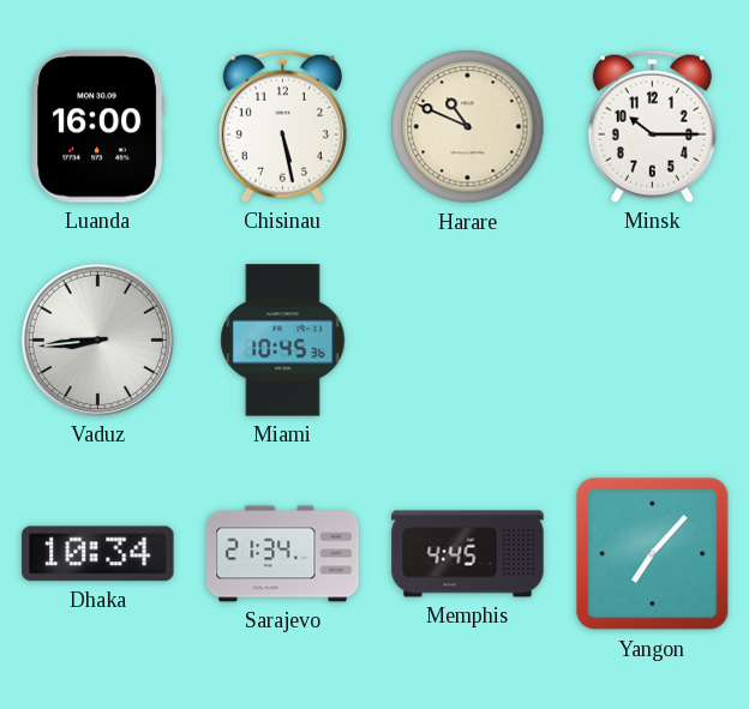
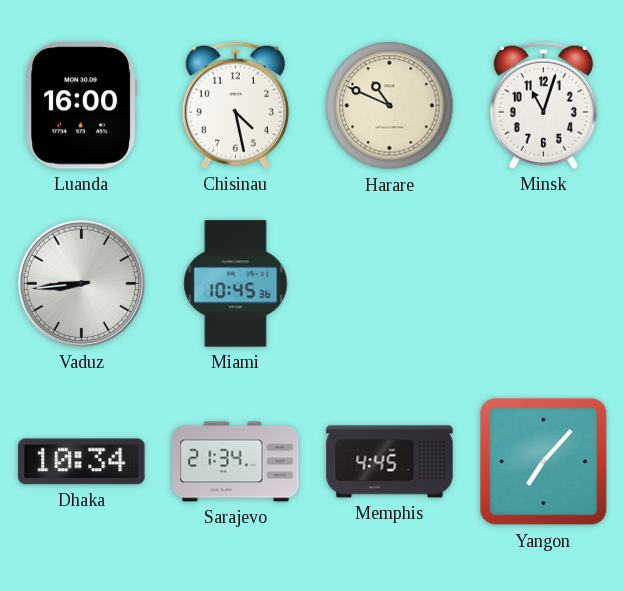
Chisinau: 5:28 -> 4:28
Minsk: 10:15 -> 11:03
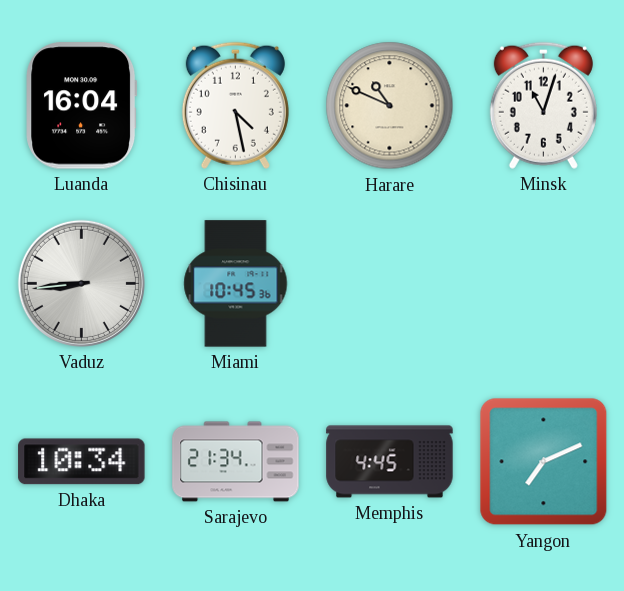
Luanda: 16:00 -> 16:04
Yangon: 7:07 -> 7:11
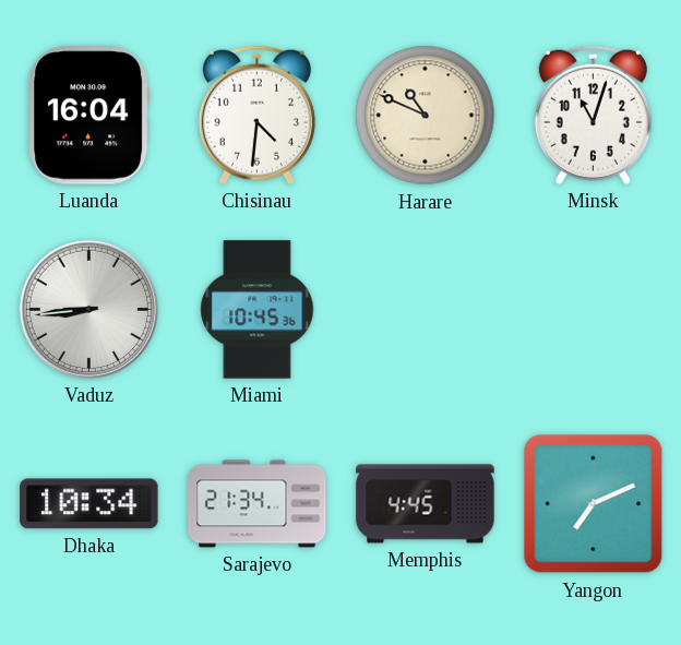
Chisinau: 4:28 -> 4:31
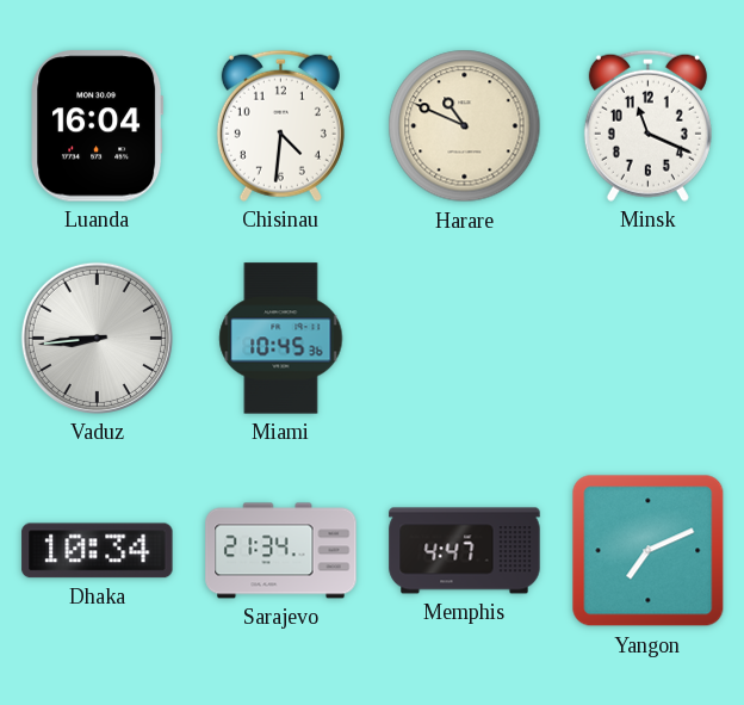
Minsk: 11:03 -> 11:19
Memphis: 4:45 -> 4:47
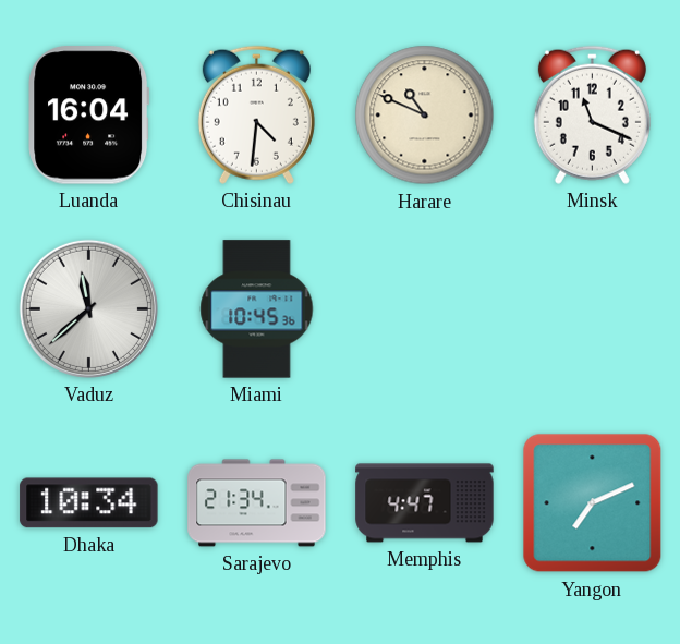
Vaduz: 8:44 -> 11:38
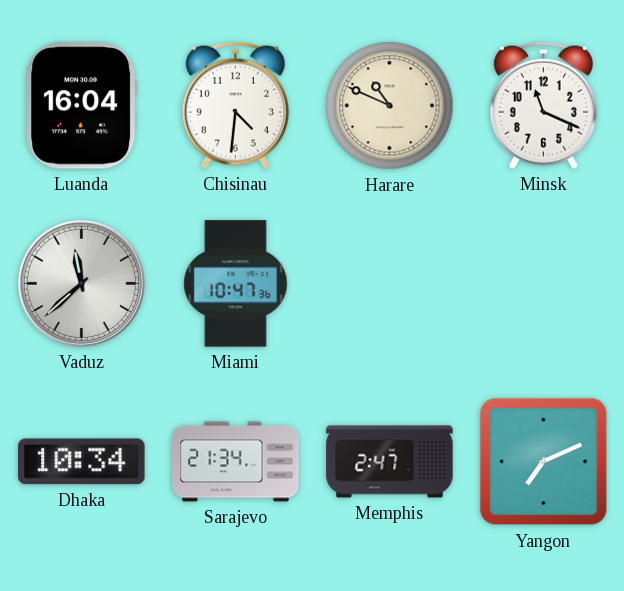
Miami: 10:45 -> 10:47
Memphis: 4:47 -> 2:47
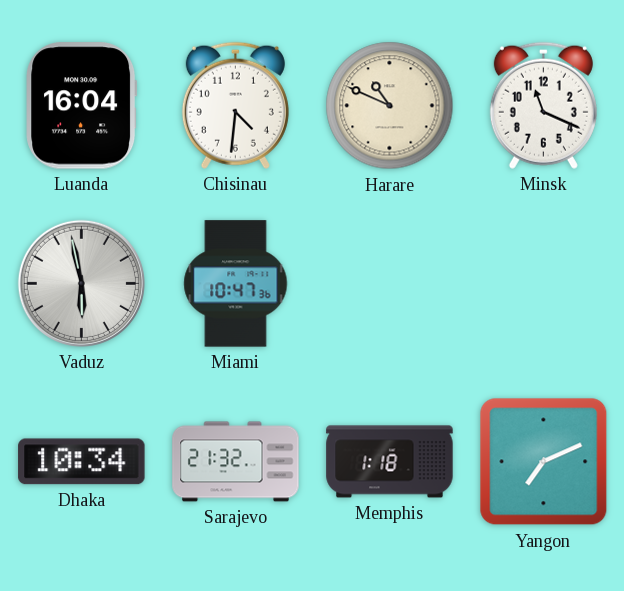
Vaduz: 11:38 -> 5:58
Sarajevo: 21:34 -> 21:32
Memphis: 2:47 -> 1:18
